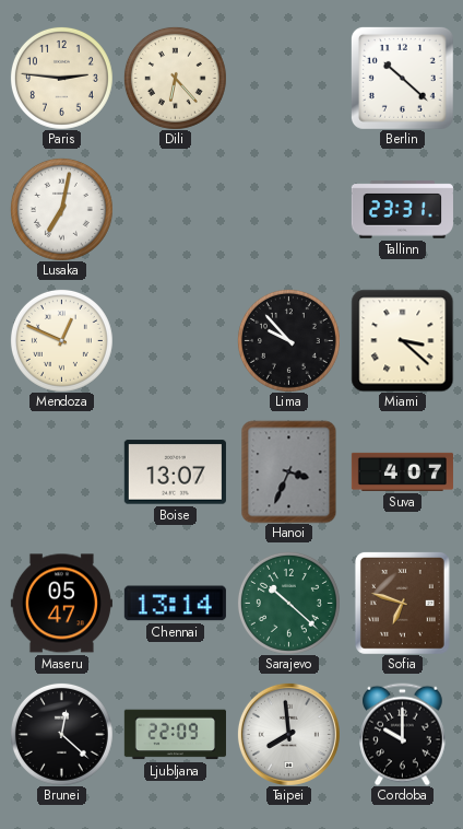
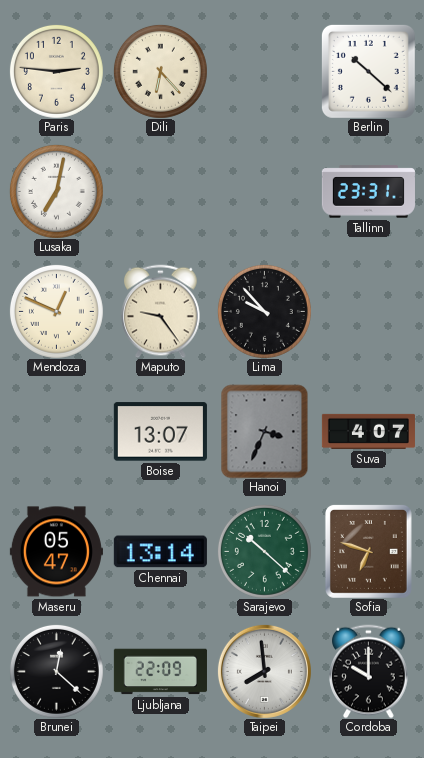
Maputo: none -> 9:24
Miami: 3:22 -> none
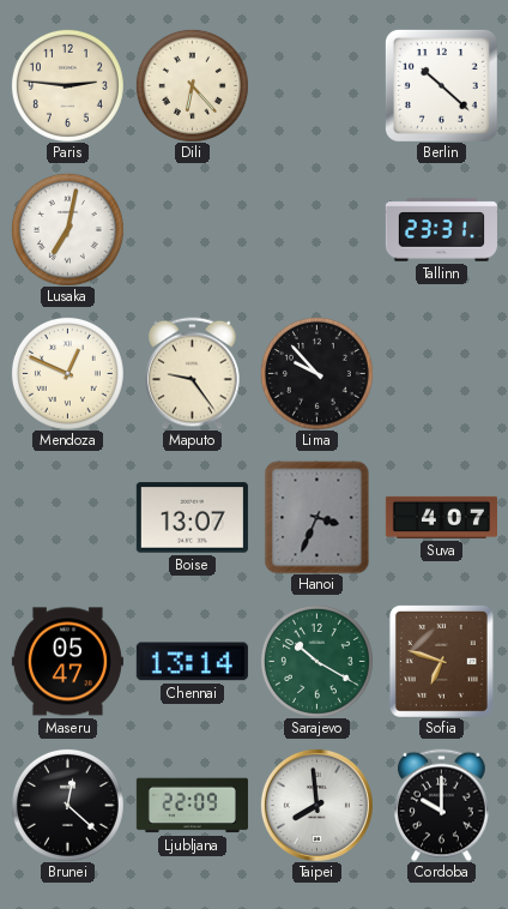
Sarajevo: 10:22 -> 10:20
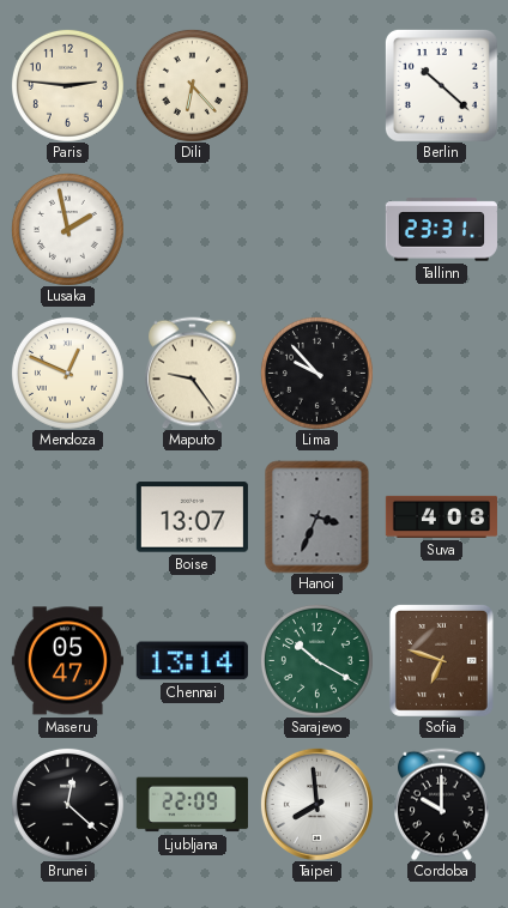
Lusaka: 7:02 -> 1:58
Suva: 4:07 -> 4:08
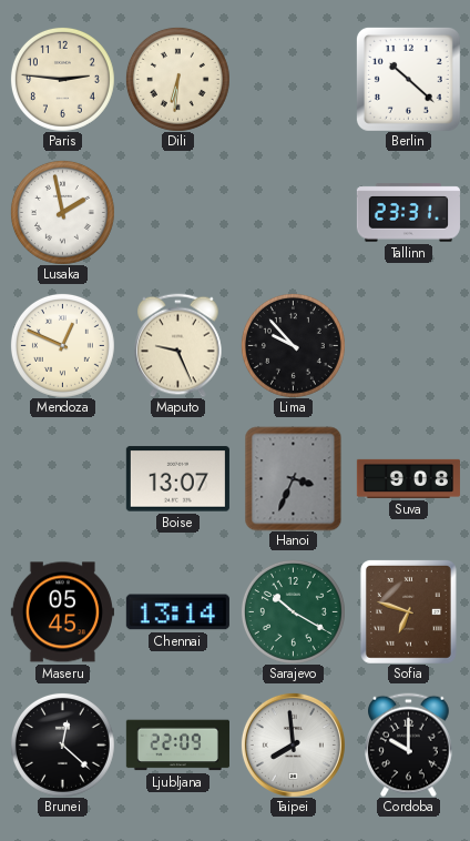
Dili: 6:23 -> 6:31
Maputo: 9:24 -> 9:26
Suva: 4:08 -> 9:08
Maseru: 05:47 -> 05:45
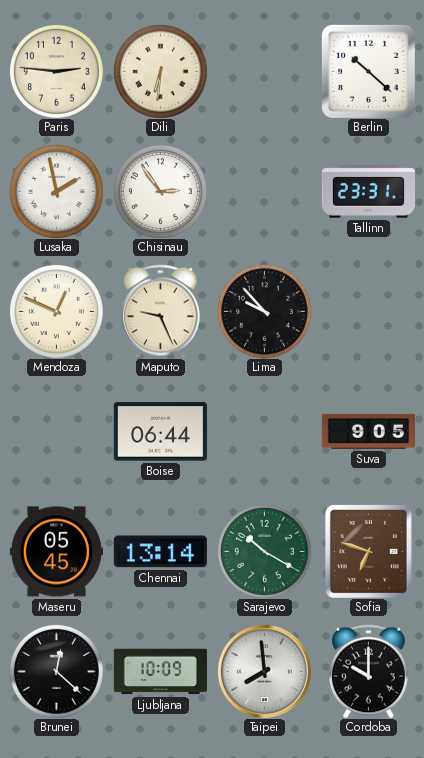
Chisinau: none -> 2:54
Boise: 13:07 -> 06:44
Hanoi: 3:34 -> none
Suva: 9:08 -> 9:05
Ljubljana: 22:09 -> 10:09
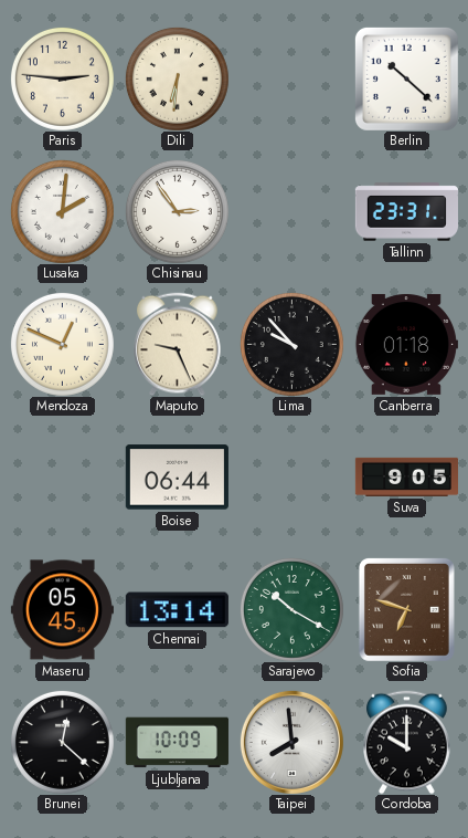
Lusaka: 1:58 -> 2:01
Canberra: none -> 01:18
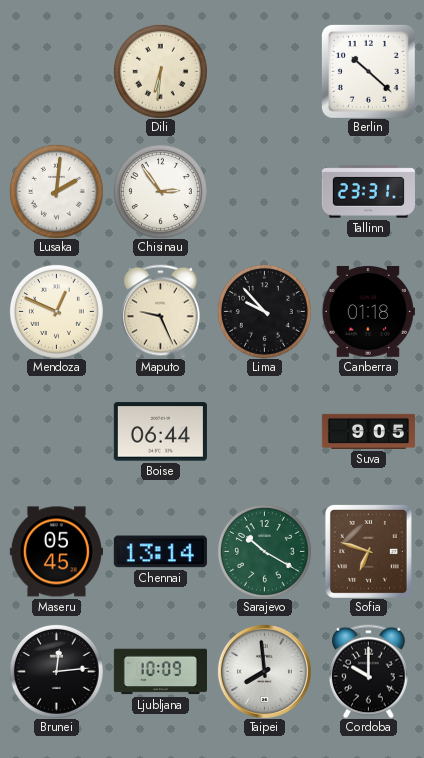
Paris: 2:46 -> none
Brunei: 12:22 -> 12:14
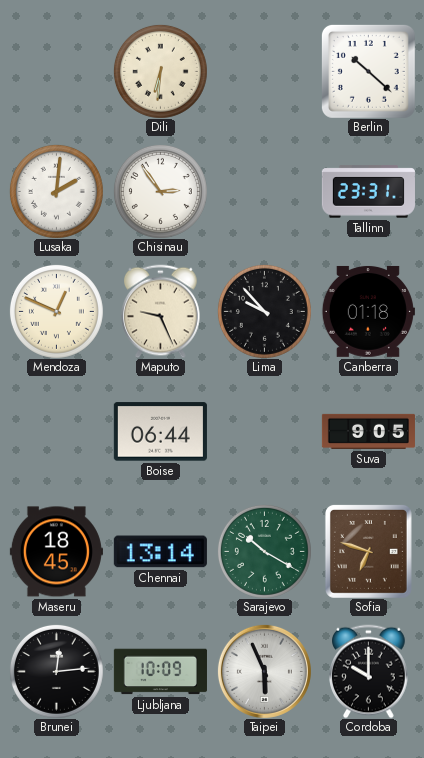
Maseru: 05:45 -> 18:45
Taipei: 7:59 -> 5:56
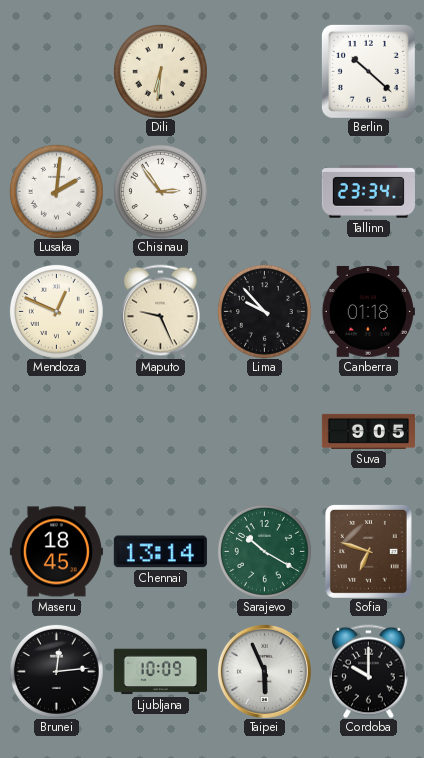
Tallinn: 23:31 -> 23:34
Boise: 06:44 -> none
